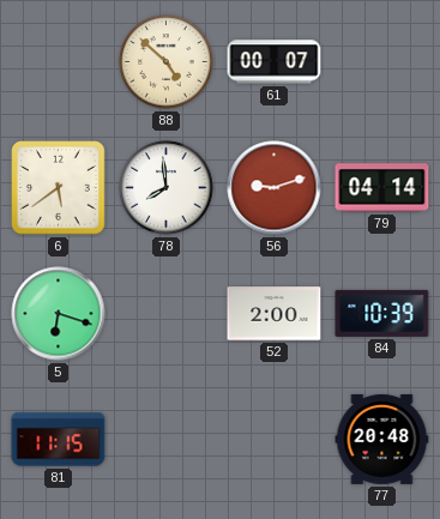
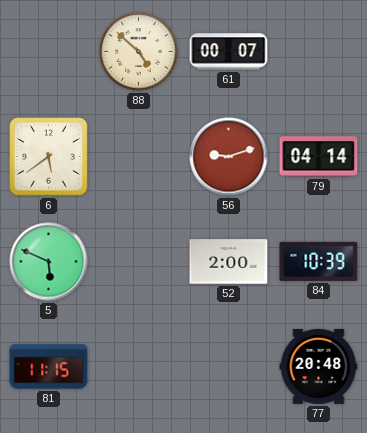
78: 7:59 -> none
5: 6:18 -> 5:49
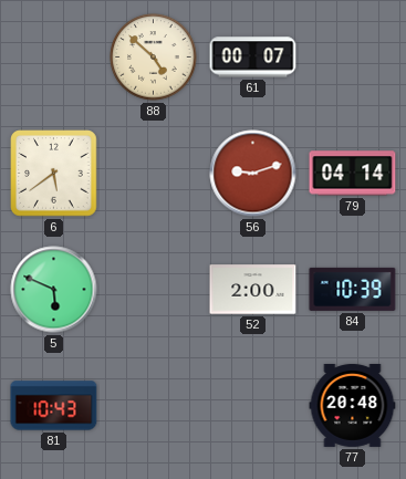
81: 11:15 -> 10:43
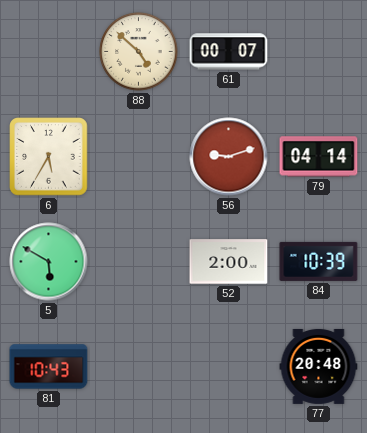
6: 5:39 -> 5:35
5: 5:49 -> 5:50
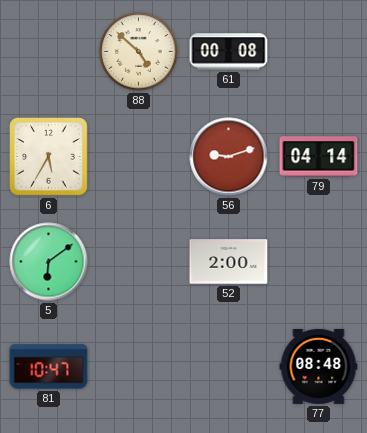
61: 00:07 -> 00:08
5: 5:50 -> 6:09
84: 10:39 -> none
81: 10:43 -> 10:47
77: 20:48 -> 08:48
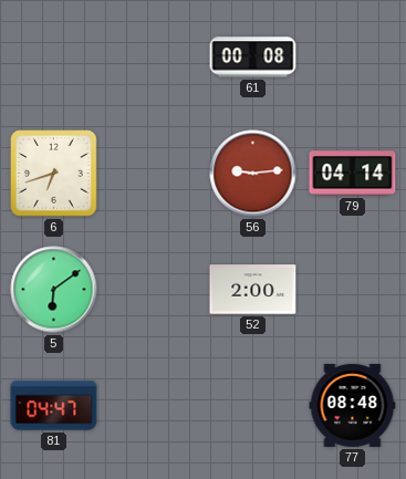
88: 4:52 -> none
6: 5:35 -> 6:42
56: 9:12 -> 9:14
81: 10:47 -> 04:47
